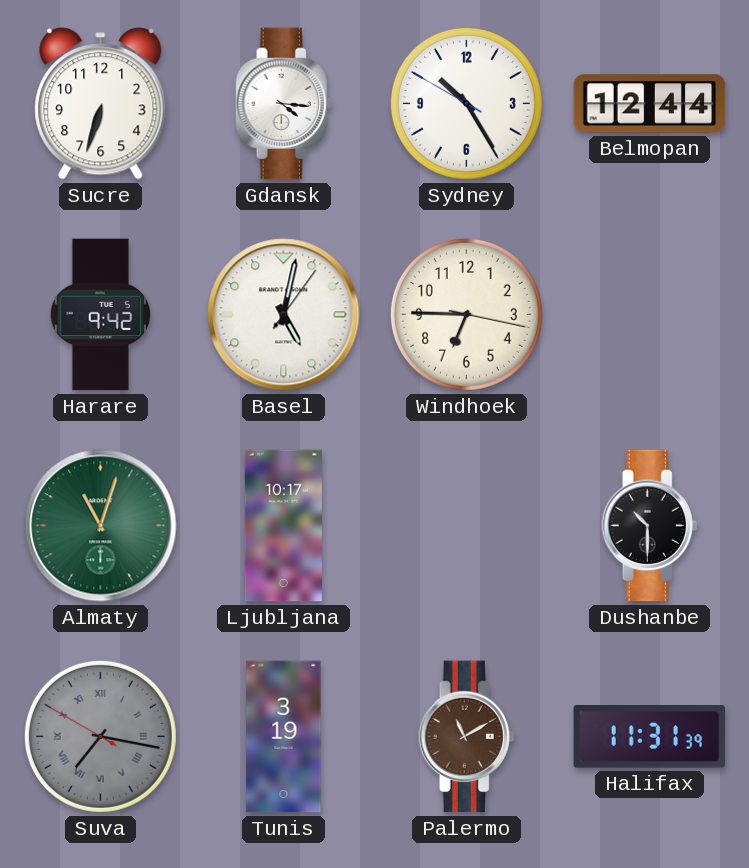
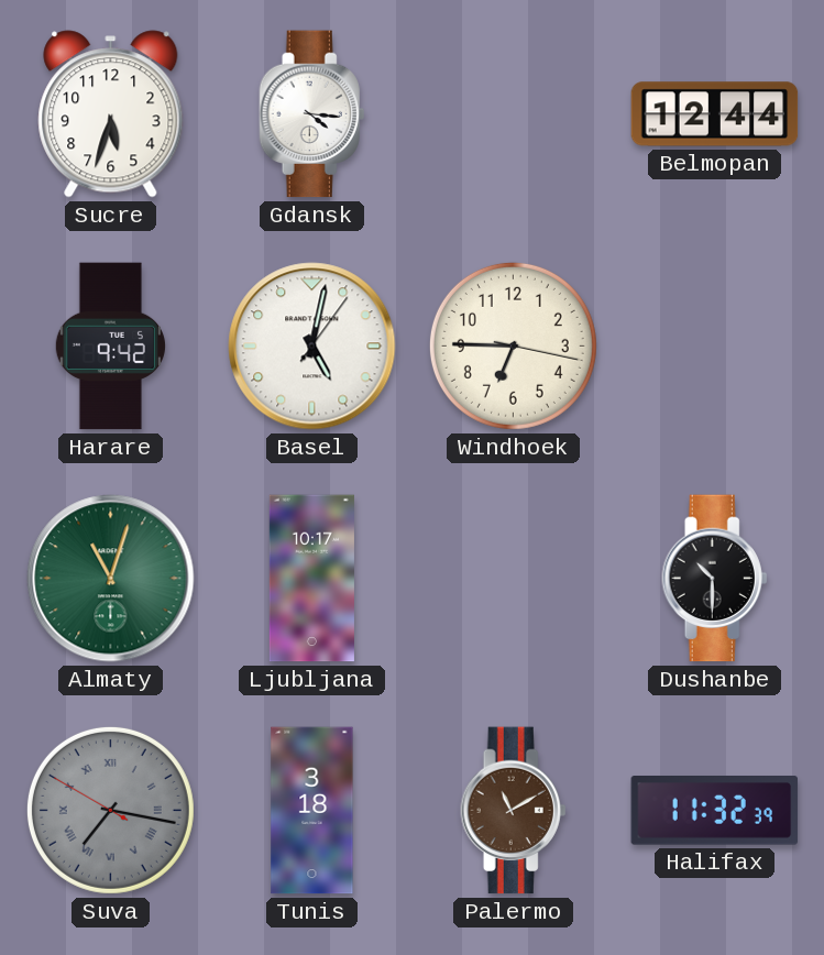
Sucre: 6:33 -> 5:33
Sydney: 10:24 -> none
Tunis: 3:19 -> 3:18
Halifax: 11:31 -> 11:32
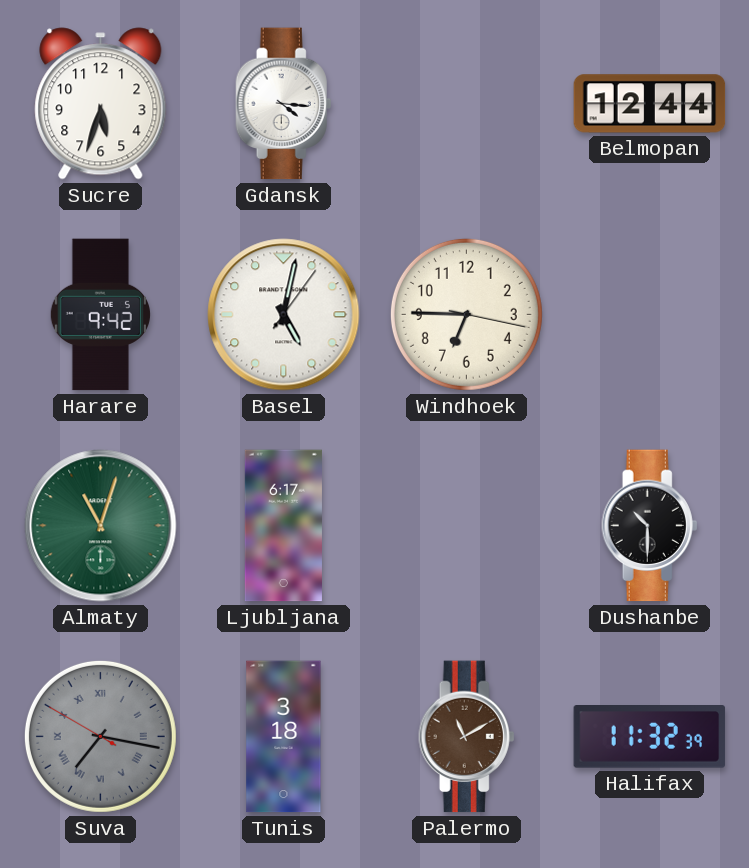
Ljubljana: 10:17 -> 6:17
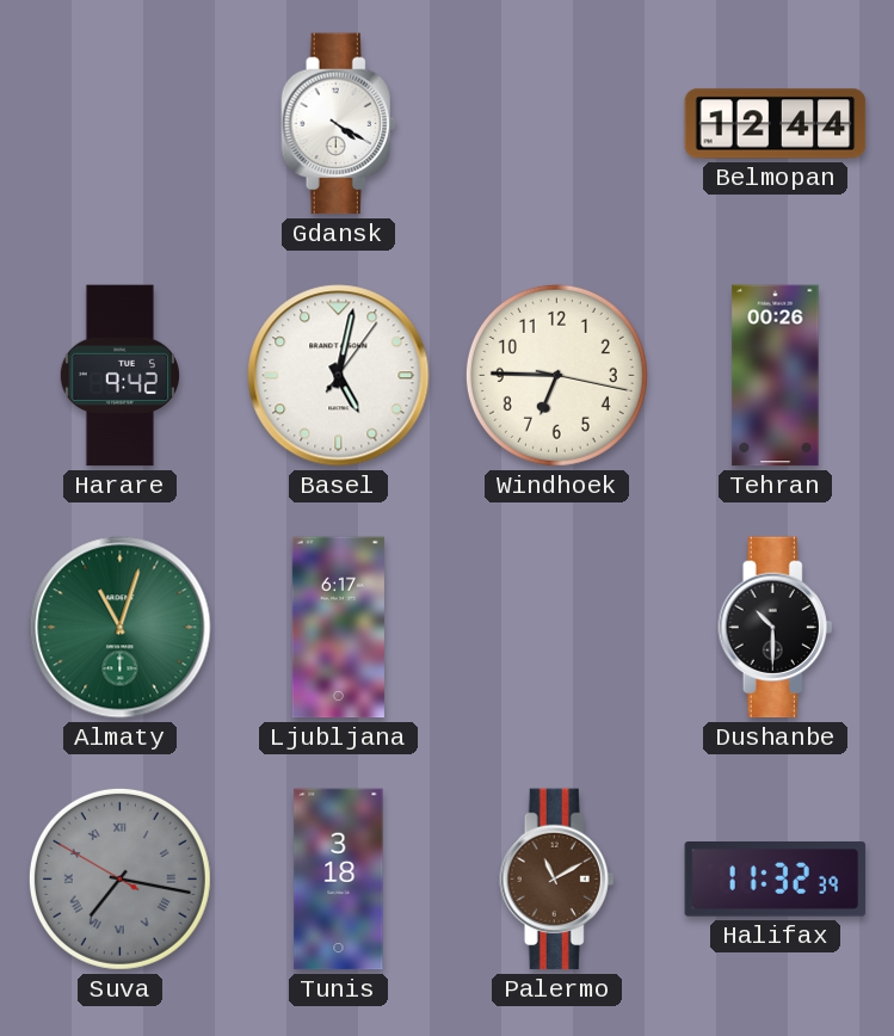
Sucre: 5:33 -> none
Gdansk: 4:16 -> 4:20
Tehran: none -> 00:26
